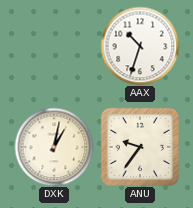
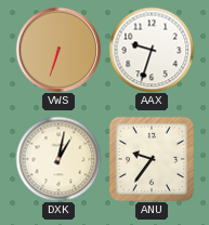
VWS: none -> 6:33
AAX: 10:33 -> 9:33
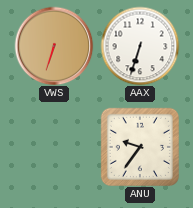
AAX: 9:33 -> 6:33
DXK: 1:02 -> none
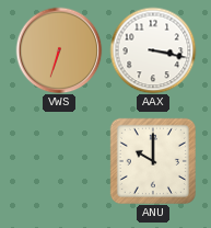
AAX: 6:33 -> 3:17
ANU: 9:36 -> 10:00
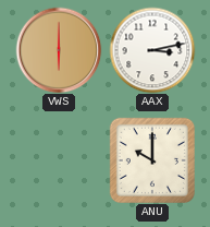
VWS: 6:33 -> 6:00
AAX: 3:17 -> 3:13
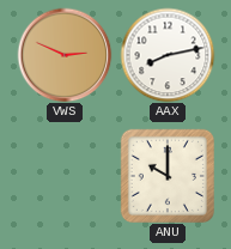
VWS: 6:00 -> 2:49
AAX: 3:13 -> 8:13
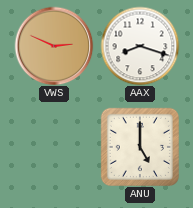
AAX: 8:13 -> 8:18
ANU: 10:00 -> 5:00
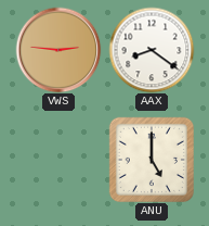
VWS: 2:49 -> 2:46
AAX: 8:18 -> 8:21
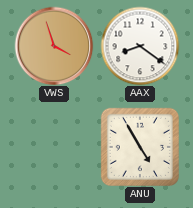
VWS: 2:46 -> 3:57
ANU: 5:00 -> 4:55
